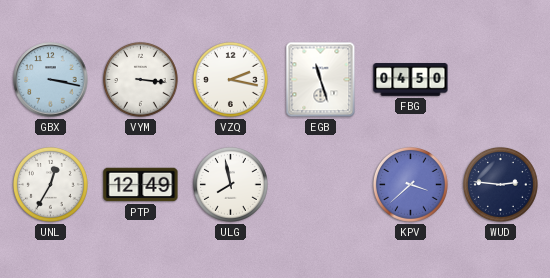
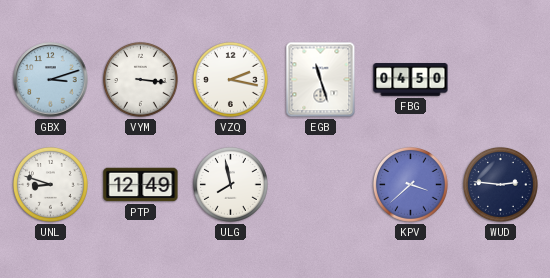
GBX: 3:17 -> 3:12
UNL: 12:35 -> 8:48
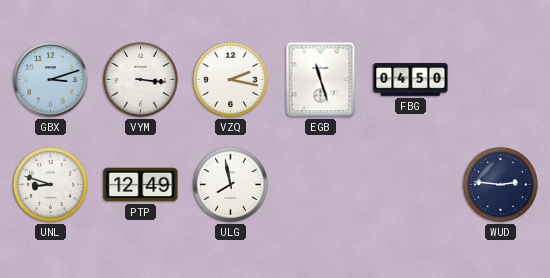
KPV: 3:38 -> none
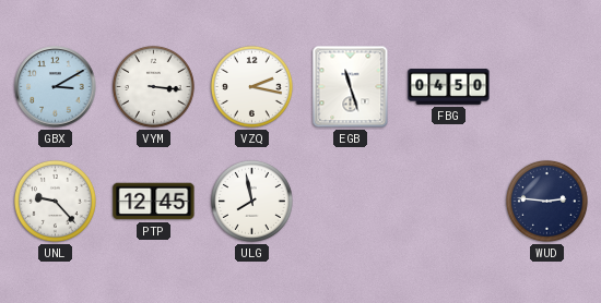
GBX: 3:12 -> 3:10
UNL: 8:48 -> 9:23
PTP: 12:49 -> 12:45
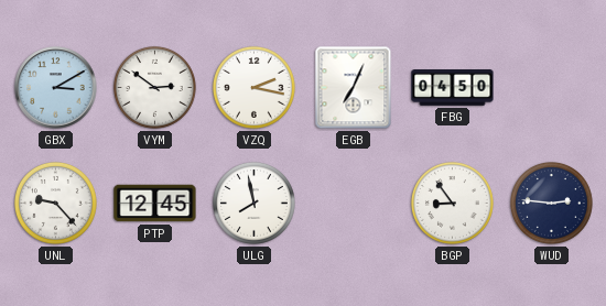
VYM: 3:16 -> 2:51
EGB: 11:27 -> 7:04
BGP: none -> 8:54
